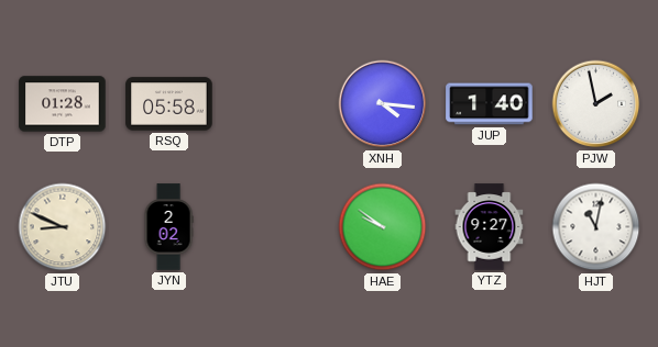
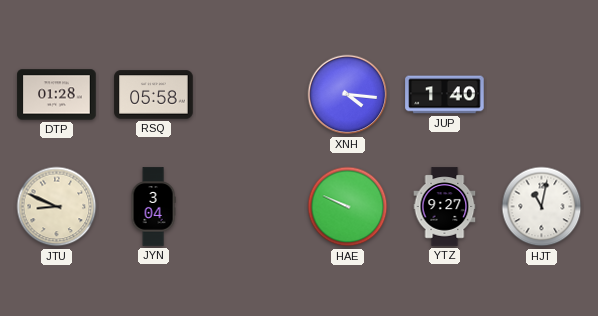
PJW: 1:58 -> none
JYN: 2:02 -> 3:04
HAE: 9:51 -> 9:49
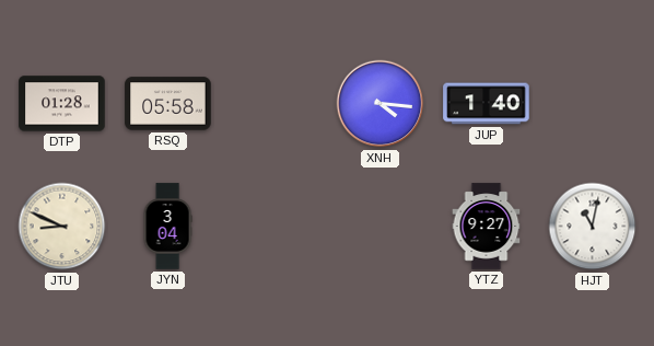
HAE: 9:49 -> none
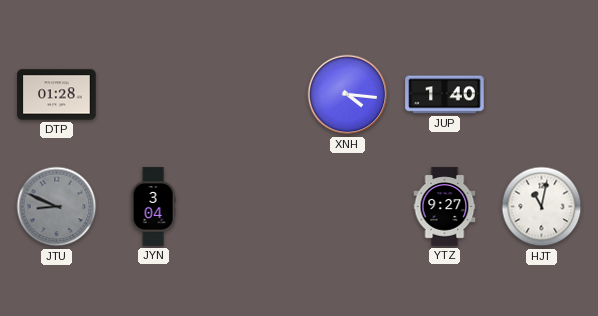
RSQ: 05:58 -> none
JTU dial: cream -> grey
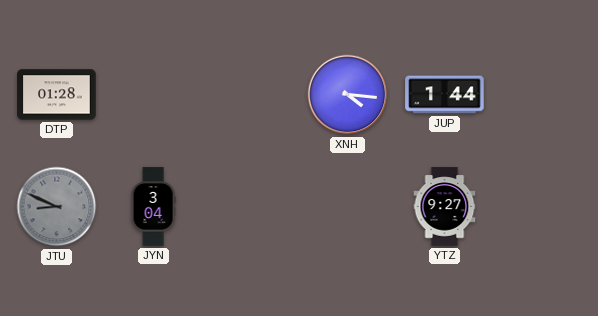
JUP: 1:40 -> 1:44
HJT: 11:02 -> none
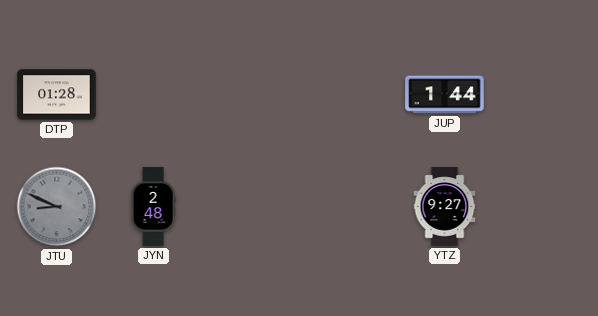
XNH: 4:16 -> none
JYN: 3:04 -> 2:48
